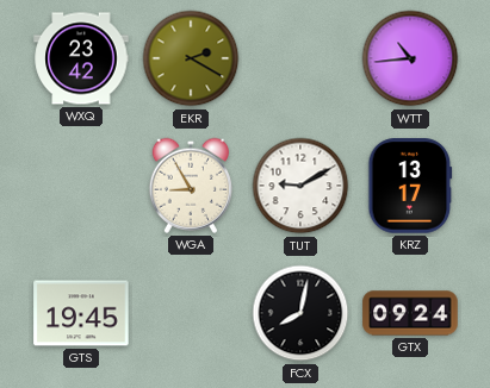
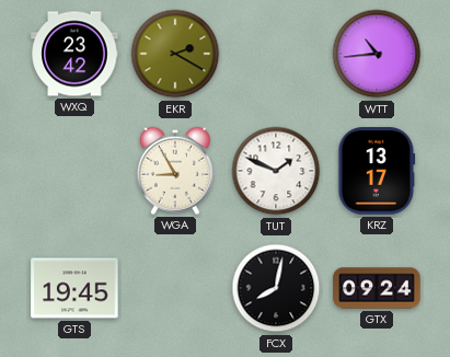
TUT: 9:10 -> 1:49
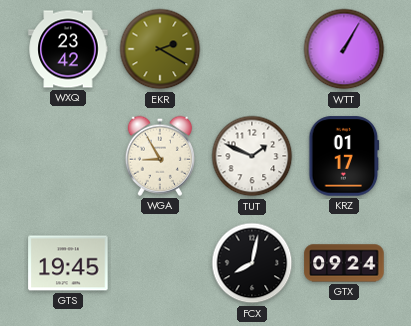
WTT: 10:44 -> 1:05
KRZ: 13:17 -> 01:17
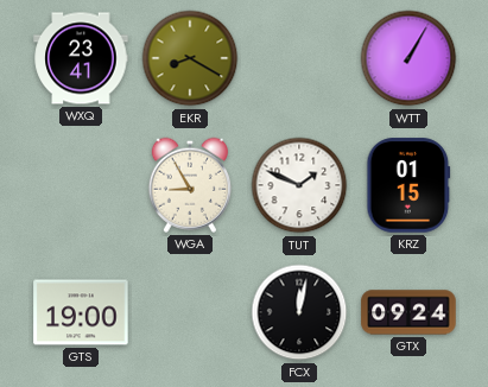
WXQ: 23:42 -> 23:41
EKR: 2:20 -> 8:20
KRZ: 01:17 -> 01:15
GTS: 19:45 -> 19:00
FCX: 8:02 -> 12:02
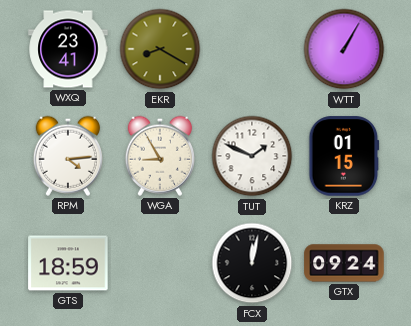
RPM: none -> 4:14
GTS: 19:00 -> 18:59
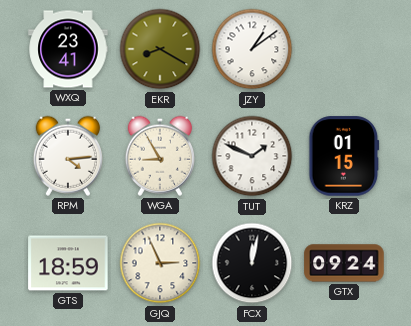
JZY: none -> 1:09
WTT: 1:05 -> none
GJQ: none -> 2:56
